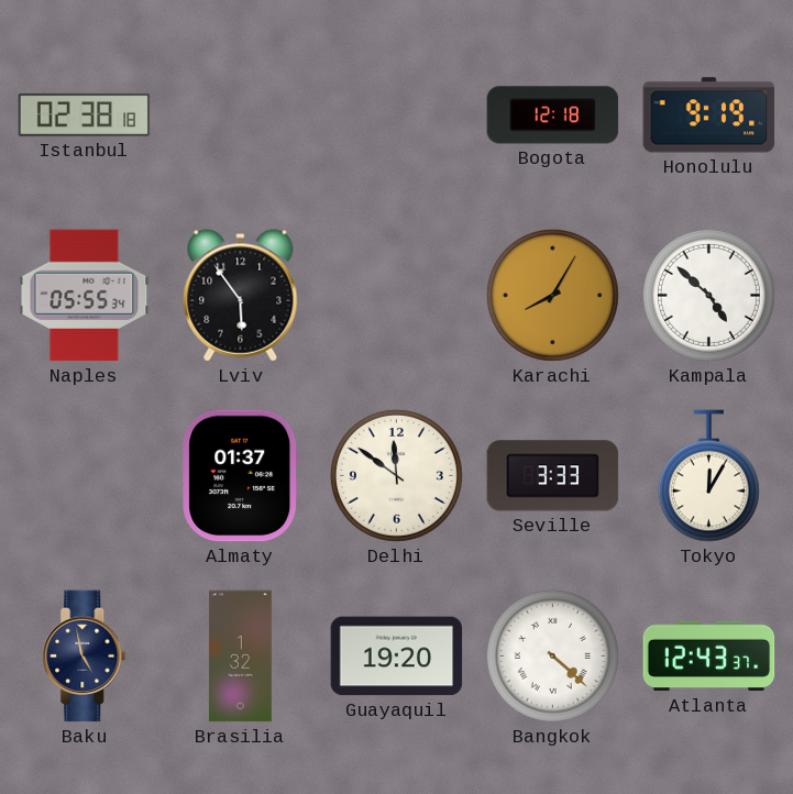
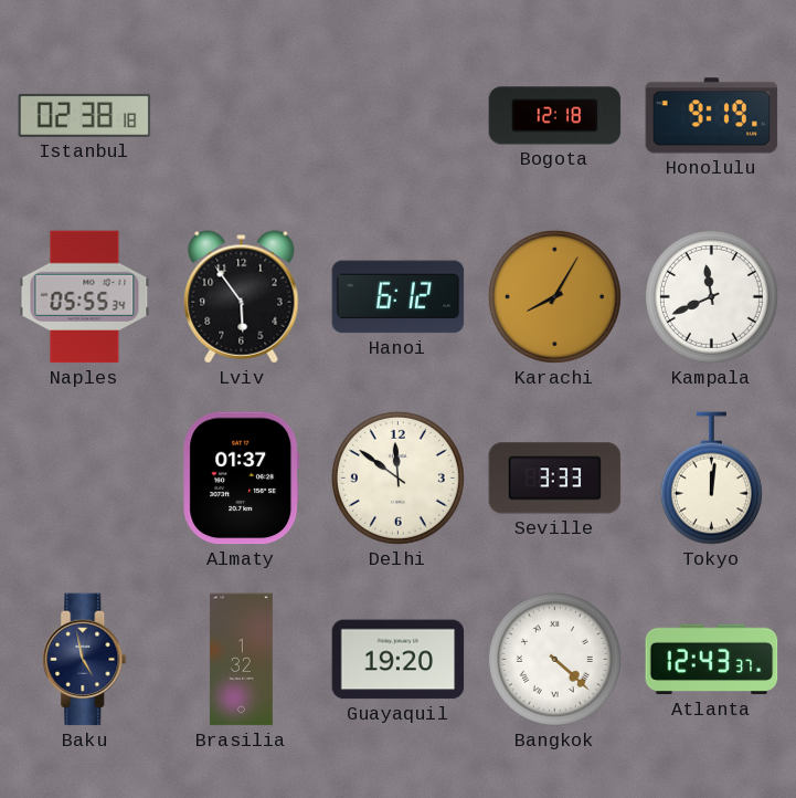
Hanoi: none -> 6:12
Kampala: 4:52 -> 11:41
Tokyo: 12:05 -> 12:01
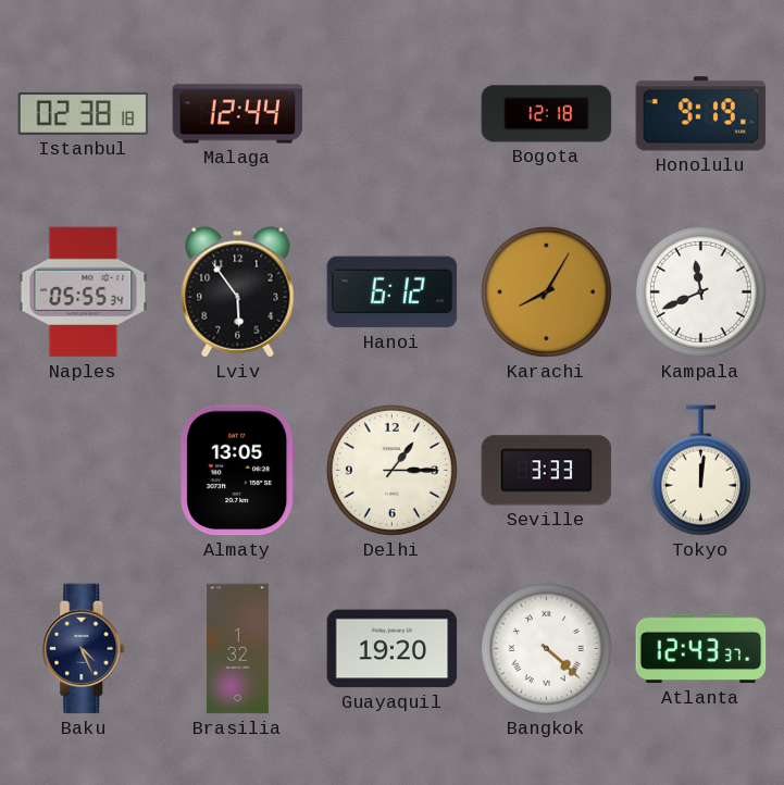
Malaga: none -> 12:44
Almaty: 01:37 -> 13:05
Delhi: 11:51 -> 1:15
Baku: 4:58 -> 4:26
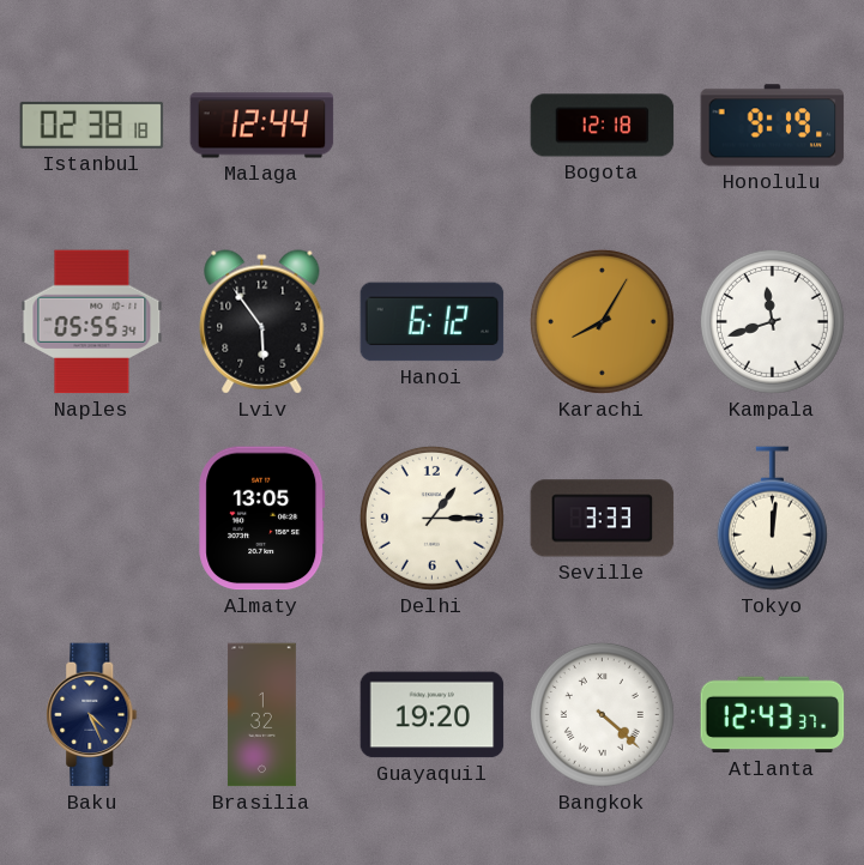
Kampala: 11:41 -> 11:42
